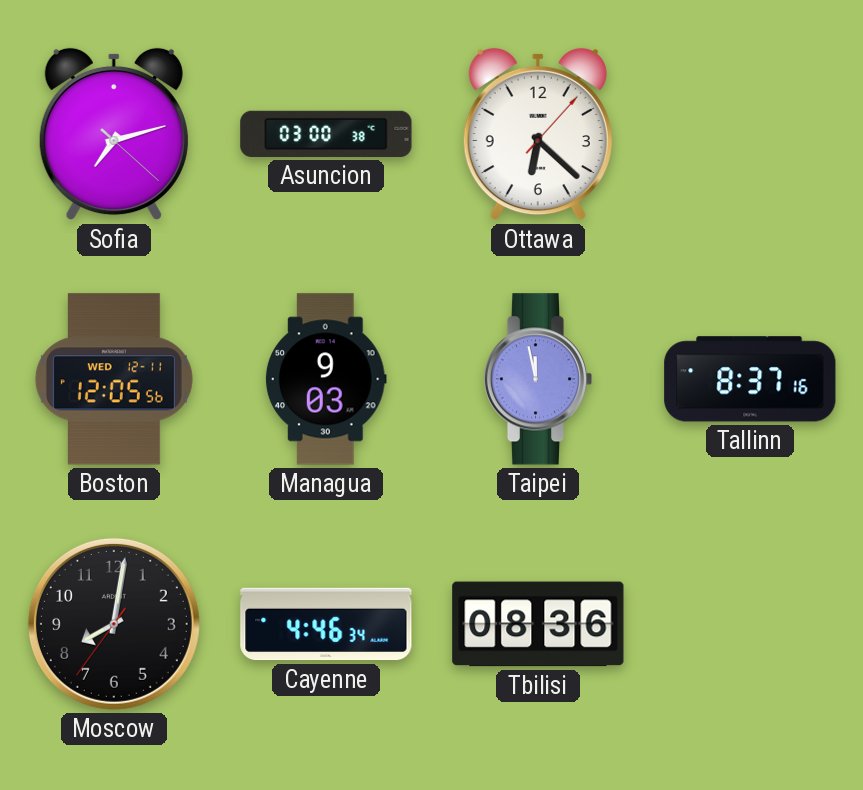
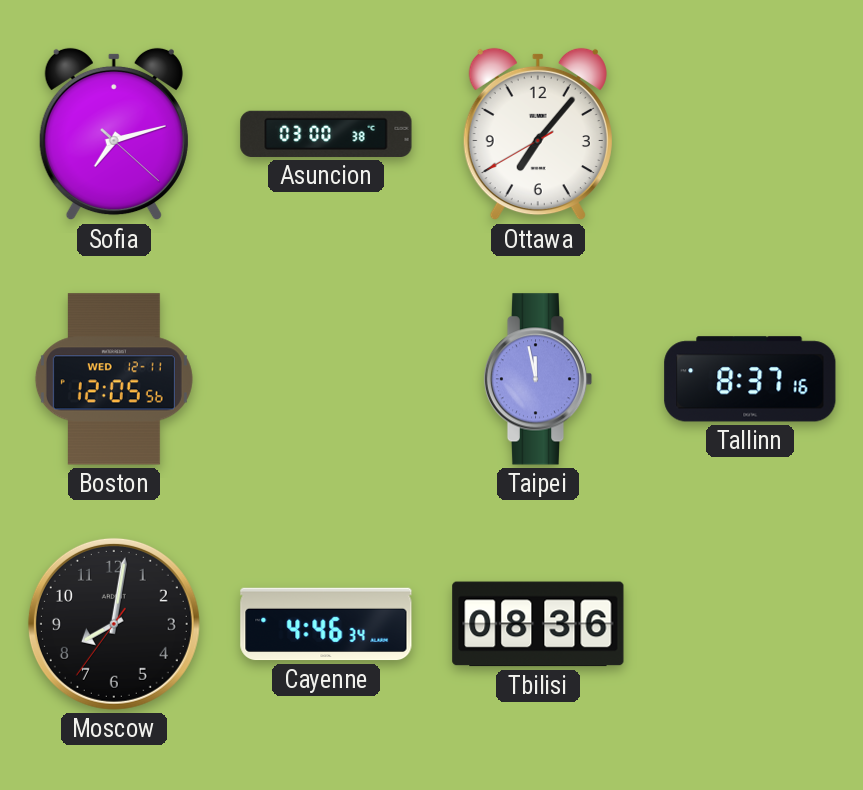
Ottawa: 6:22 -> 7:06
Managua: 9:03 -> none
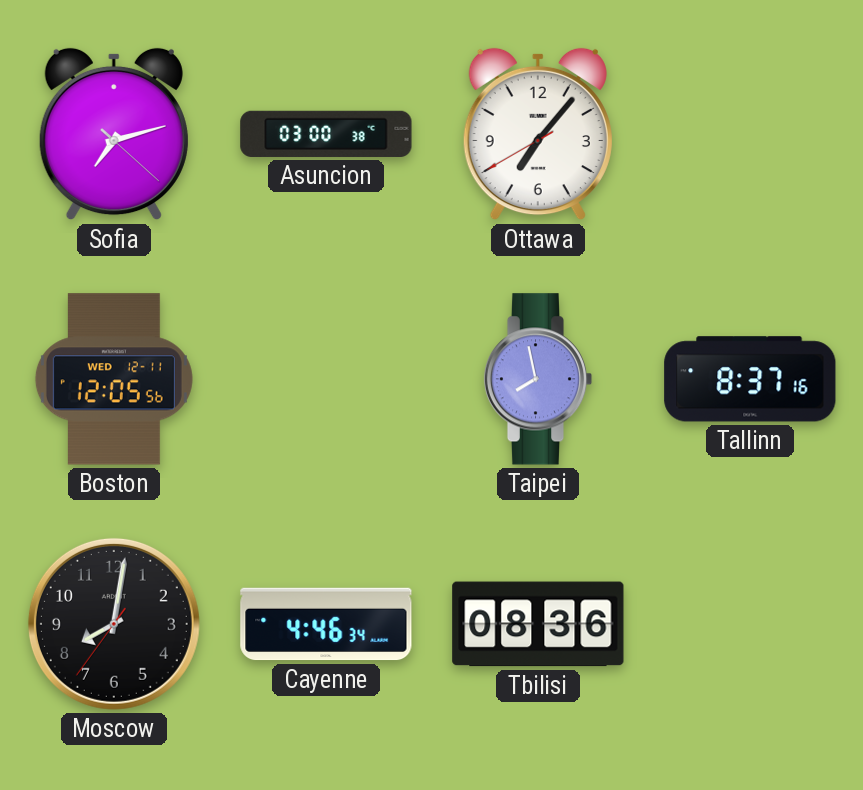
Taipei: 11:58 -> 7:58
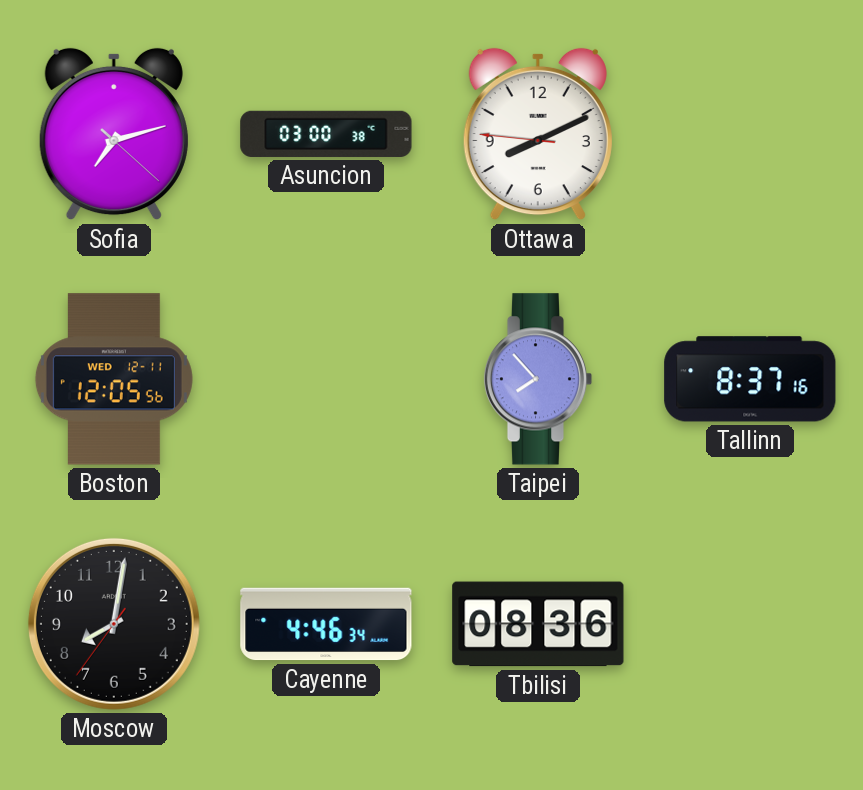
Ottawa: 7:06 -> 8:10
Taipei: 7:58 -> 7:53
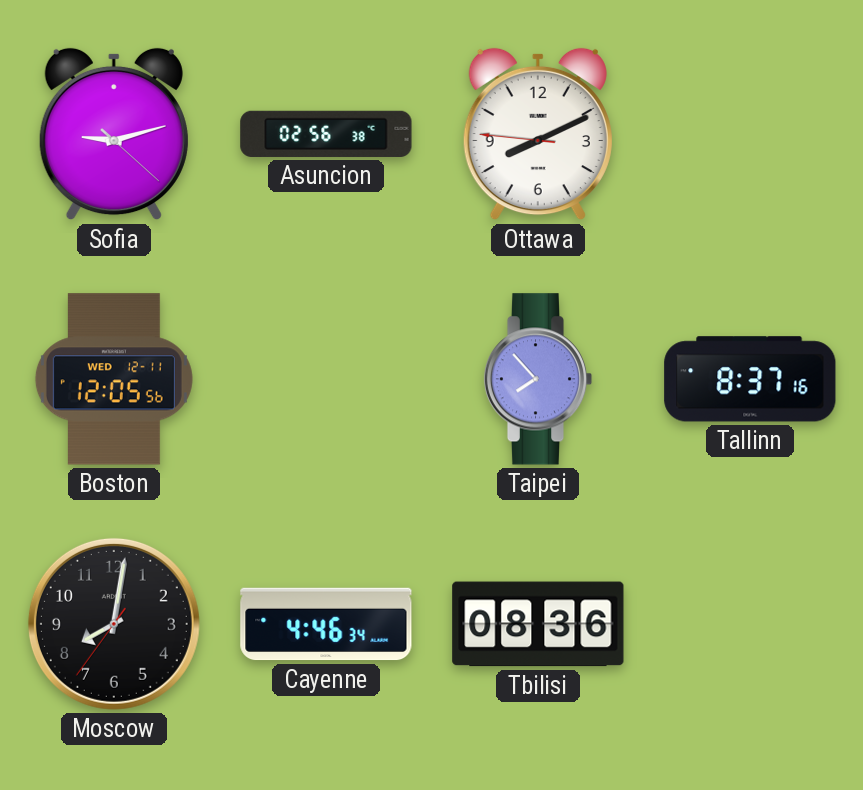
Sofia: 7:12 -> 9:12
Asuncion: 03:00 -> 02:56
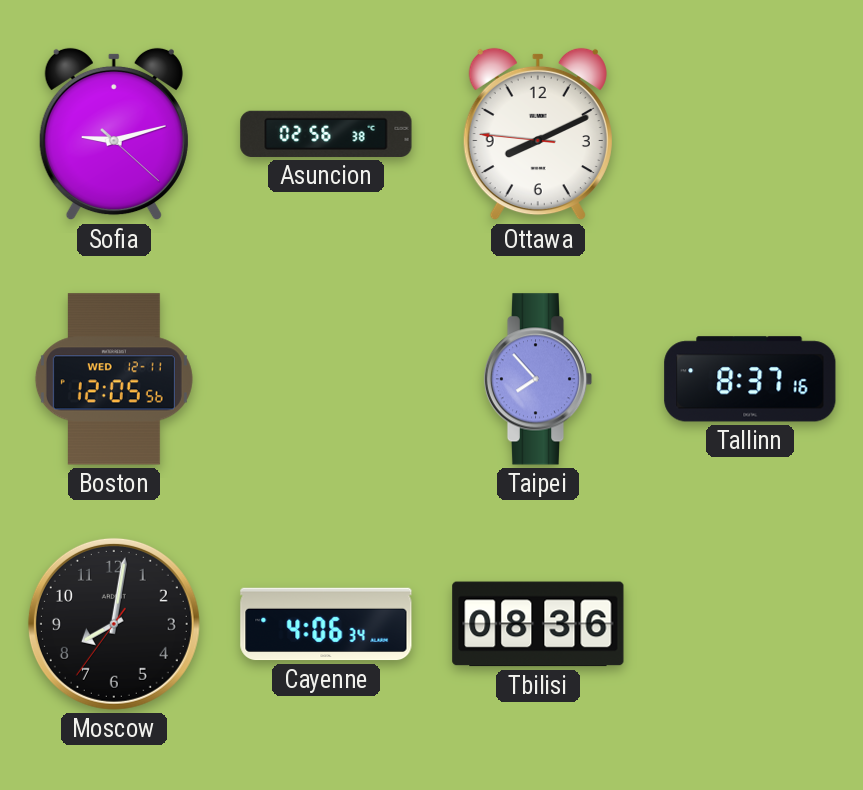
Cayenne: 4:46 -> 4:06
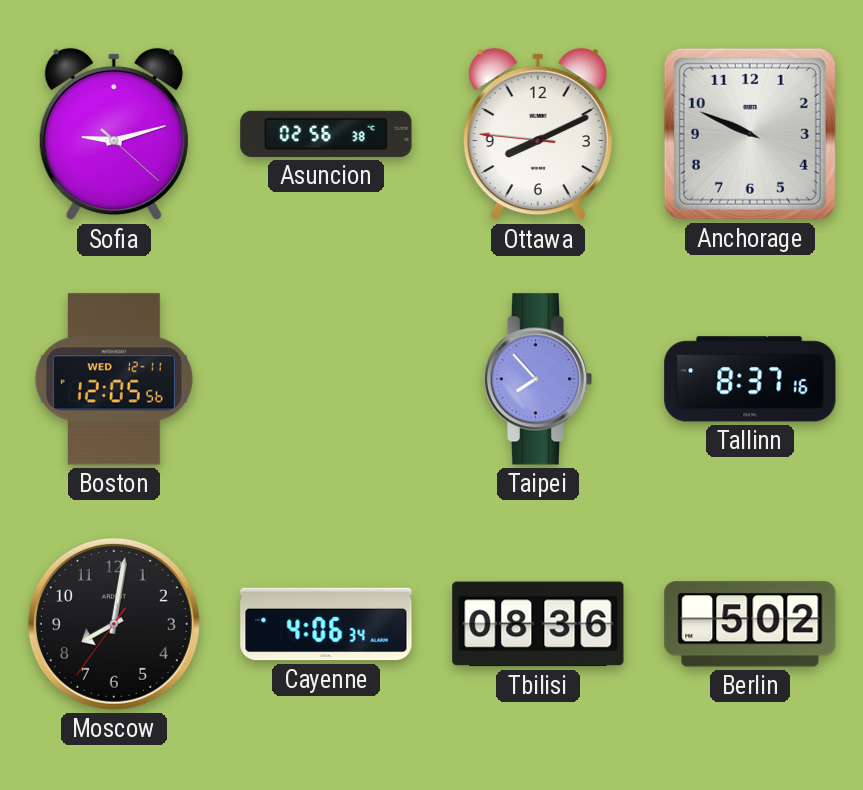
Anchorage: none -> 9:49
Berlin: none -> 5:02
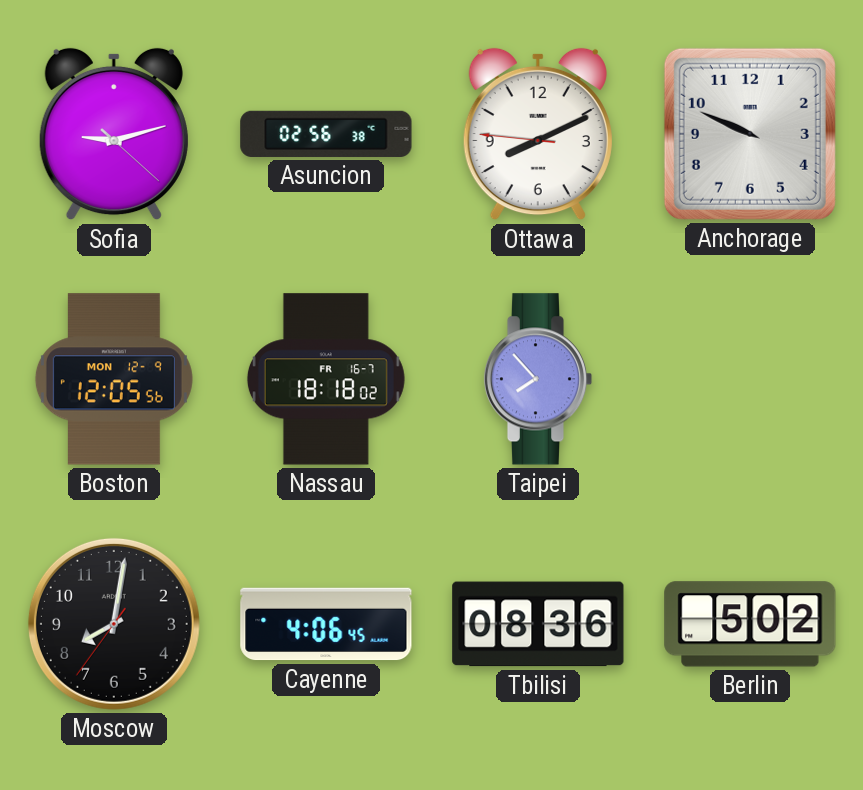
Boston date: WED 12-11 -> MON 12-9
Nassau: none -> 18:18
Tallinn: 8:37 -> none
Cayenne: 4:06:34 -> 4:06:45
